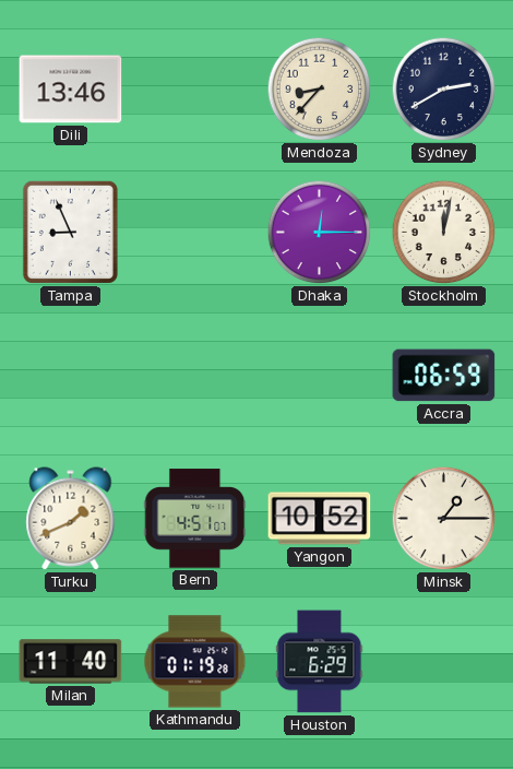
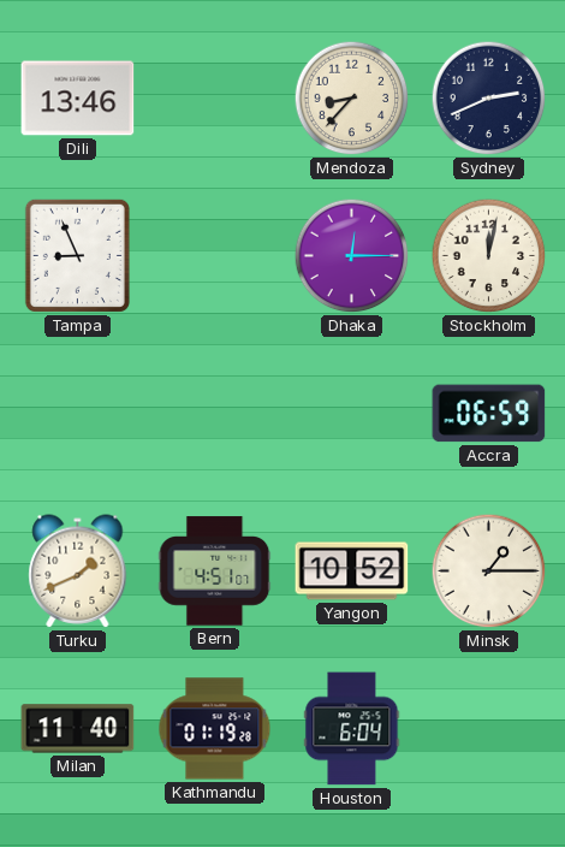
Sydney: 2:40 -> 2:41
Houston: 6:29 -> 6:04
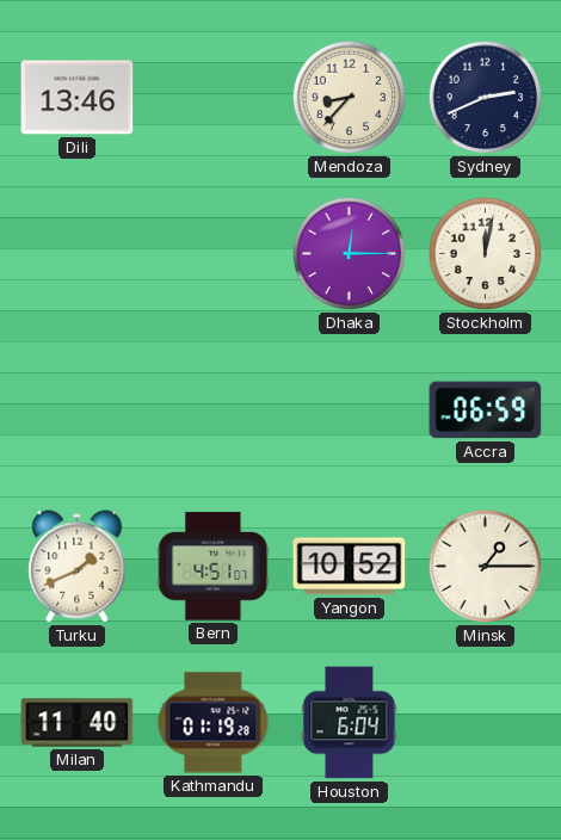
Tampa: 8:56 -> none
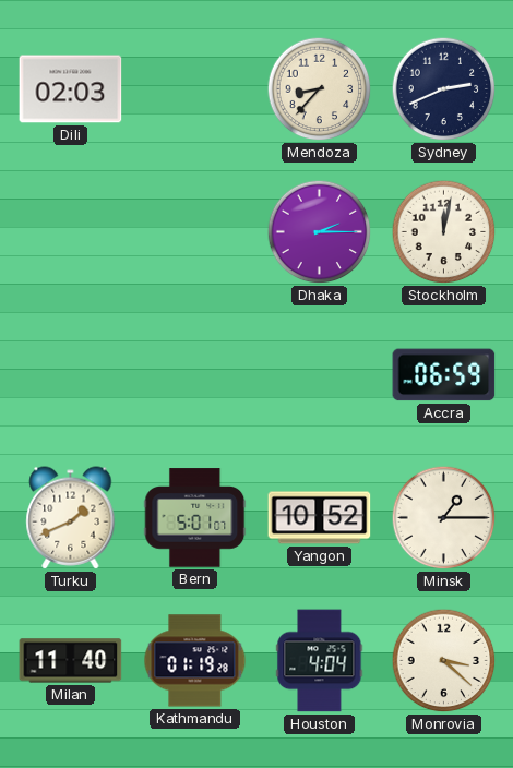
Dili: 13:46 -> 02:03
Dhaka: 12:15 -> 2:15
Bern: 4:51 -> 5:01
Houston: 6:04 -> 4:04
Monrovia: none -> 3:22
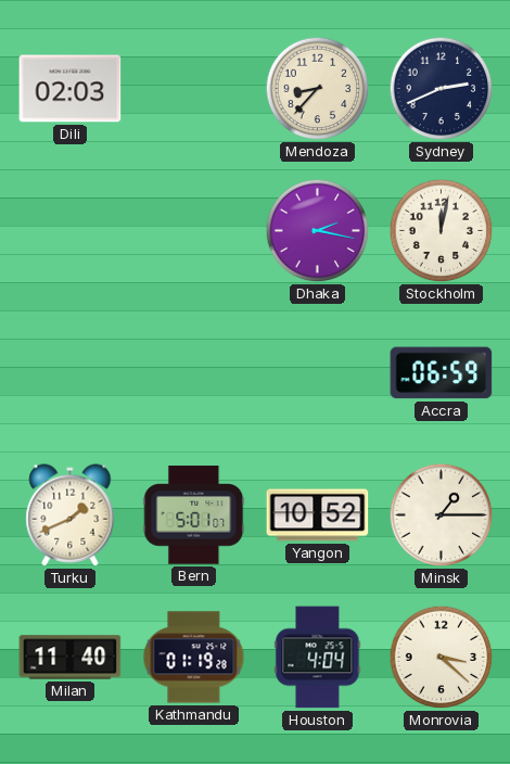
Dhaka: 2:15 -> 2:17
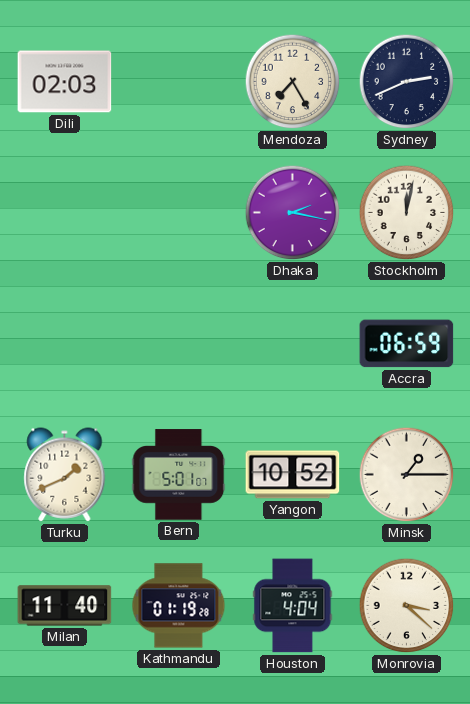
Mendoza: 8:37 -> 7:25
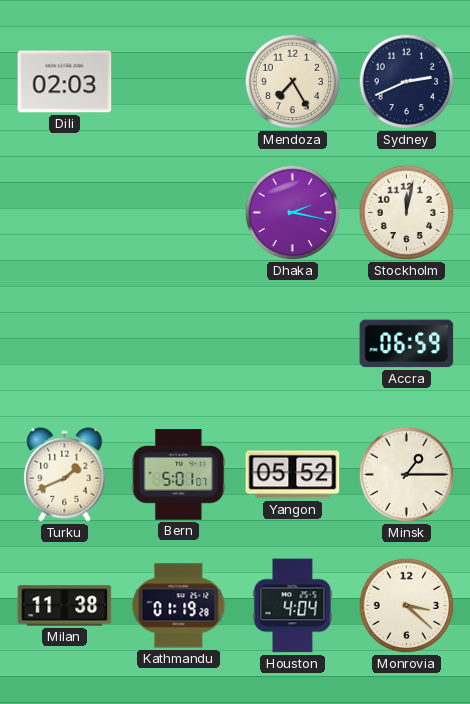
Yangon: 10:52 -> 05:52
Milan: 11:40 -> 11:38
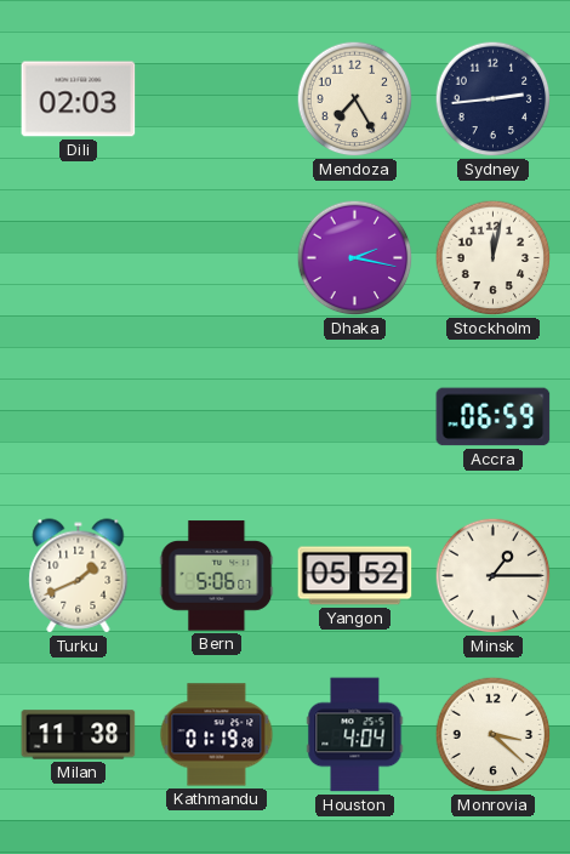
Sydney: 2:41 -> 2:44
Bern: 5:01 -> 5:06
